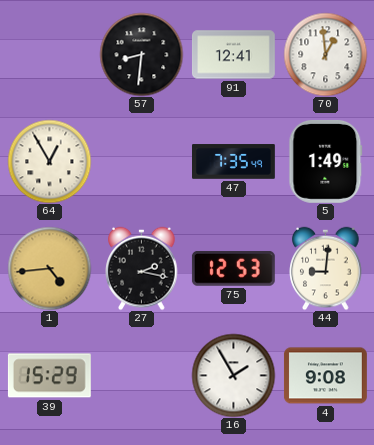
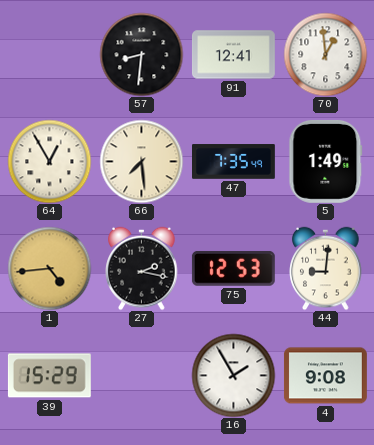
66: none -> 7:29
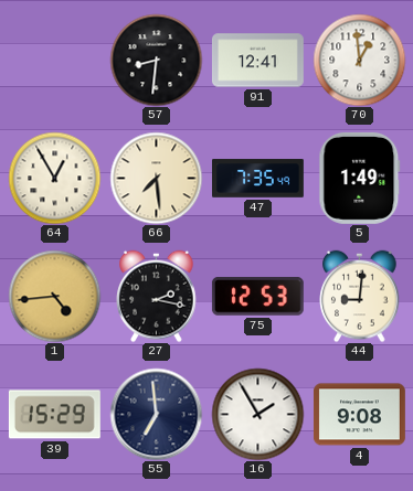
55: none -> 6:59
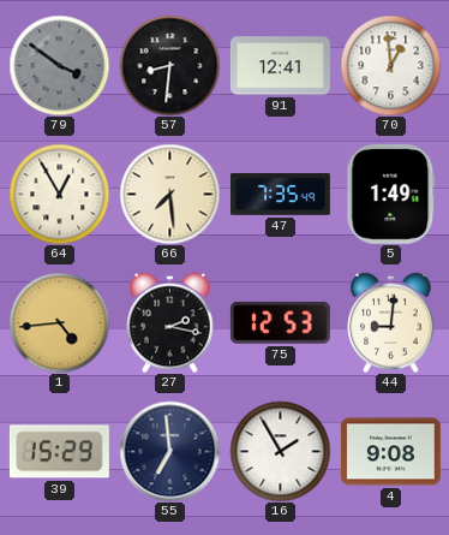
79: none -> 3:51
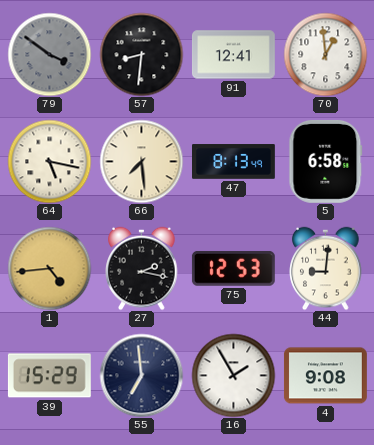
64: 12:55 -> 5:17
47: 7:35 -> 8:13
5: 1:49 -> 6:58
